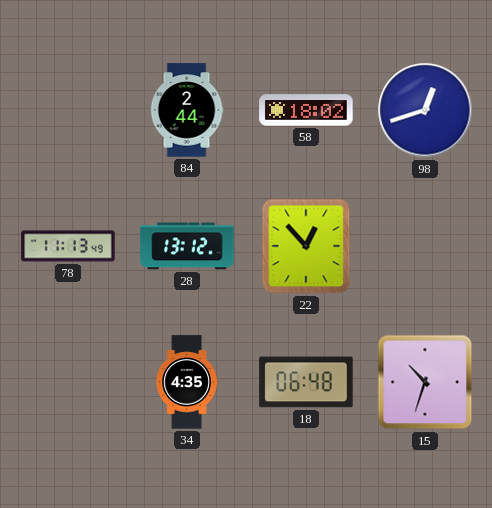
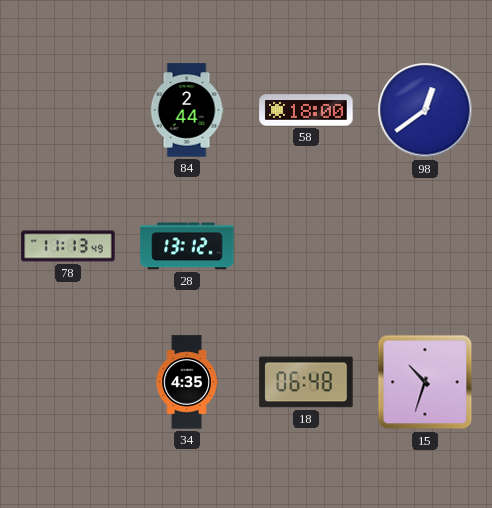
58: 18:02 -> 18:00
98: 12:42 -> 12:39
22: 12:53 -> none
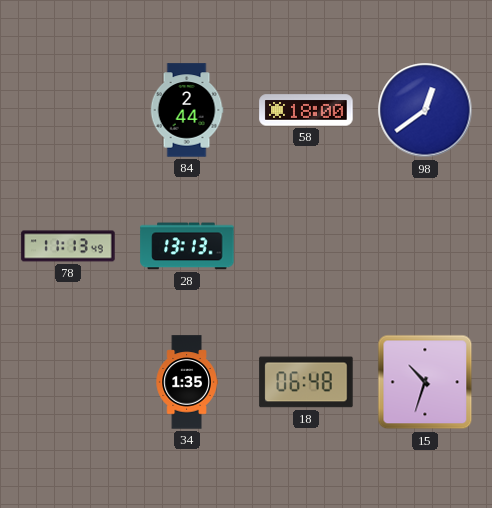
28: 13:12 -> 13:13
34: 4:35 -> 1:35
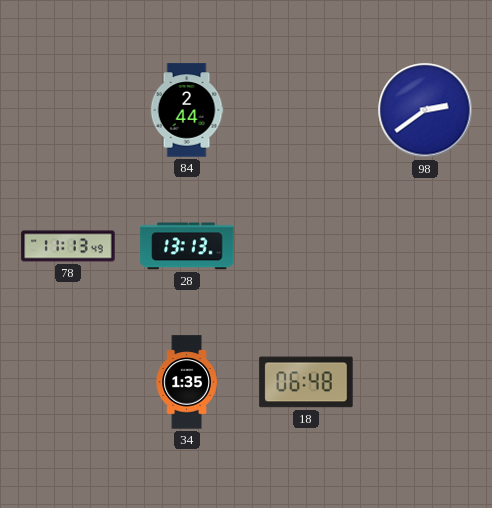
58: 18:00 -> none
98: 12:39 -> 2:39
15: 10:33 -> none
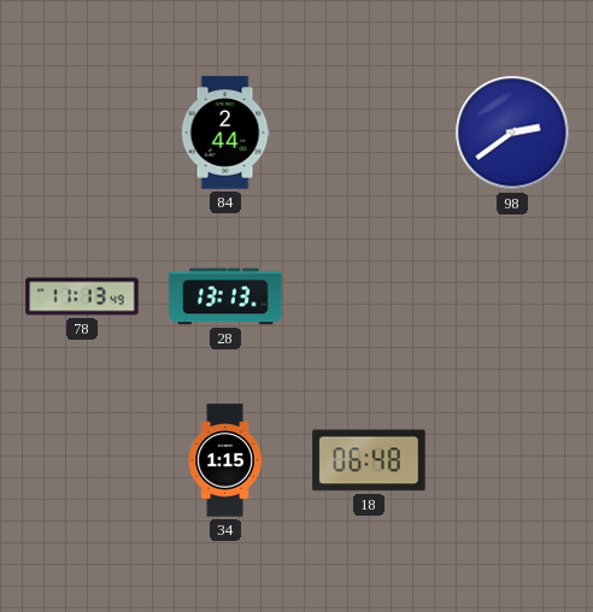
34: 1:35 -> 1:15
